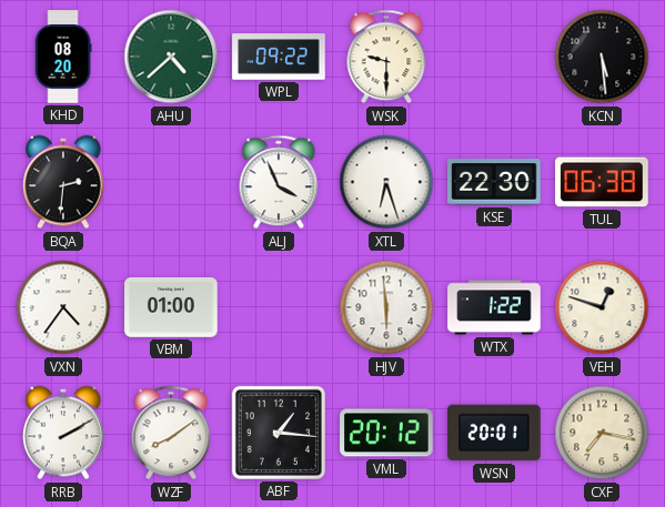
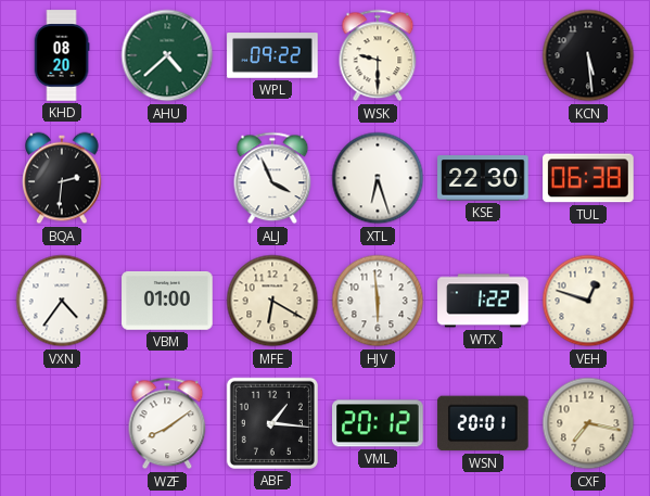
MFE: none -> 6:20
RRB: 2:10 -> none
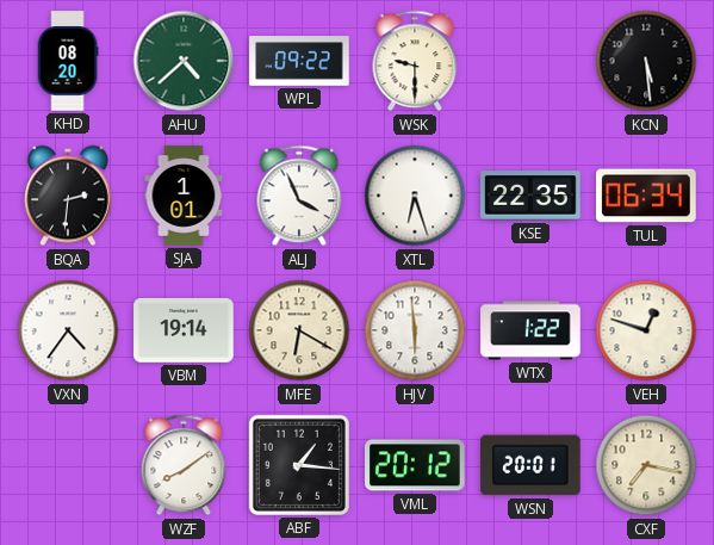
SJA: none -> 1:01
KSE: 22:30 -> 22:35
TUL: 06:38 -> 06:34
VBM: 01:00 -> 19:14
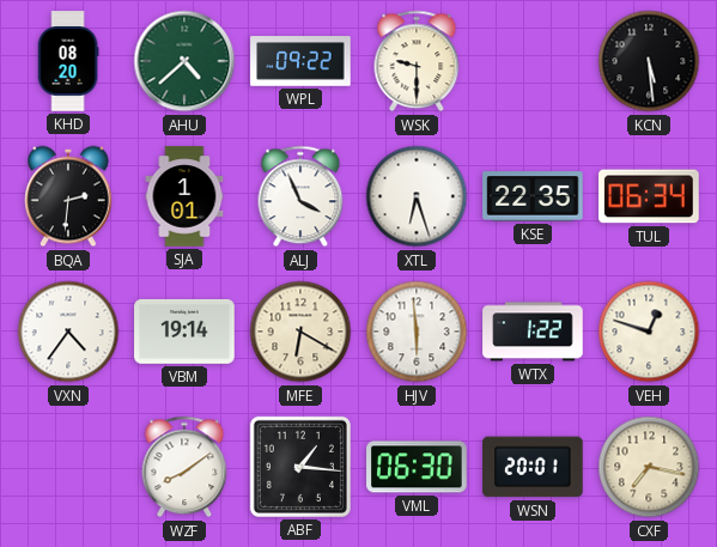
VML: 20:12 -> 06:30
